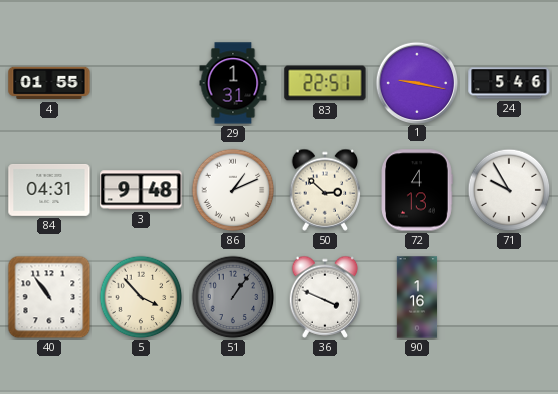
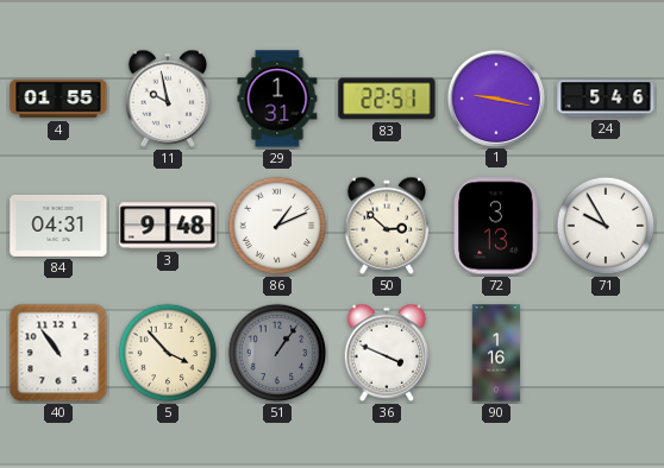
11: none -> 9:58
72: 4:13 -> 3:13
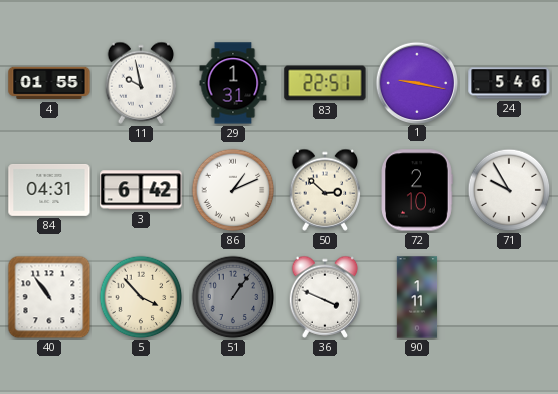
3: 9:48 -> 6:42
72: 3:13 -> 2:10
90: 1:16 -> 1:11
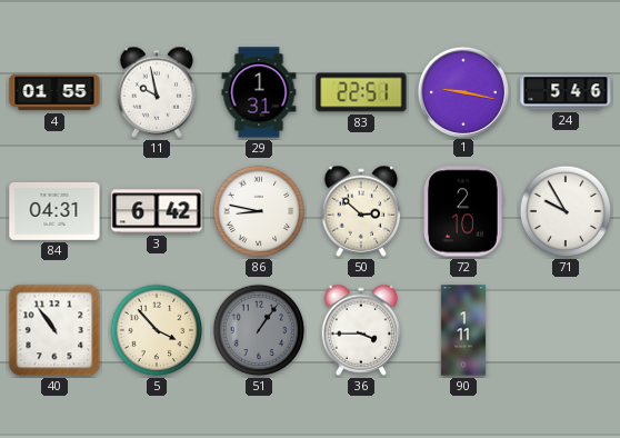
86: 1:11 -> 8:47
36: 3:49 -> 3:45
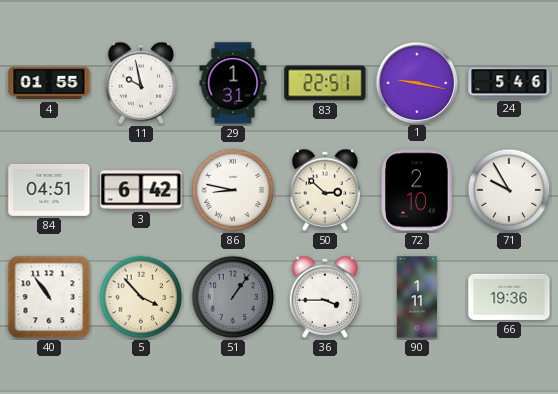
84: 04:31 -> 04:51
66: none -> 19:36
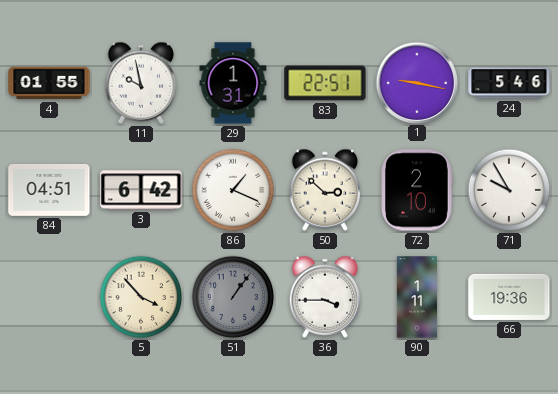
86: 8:47 -> 1:19
40: 10:54 -> none
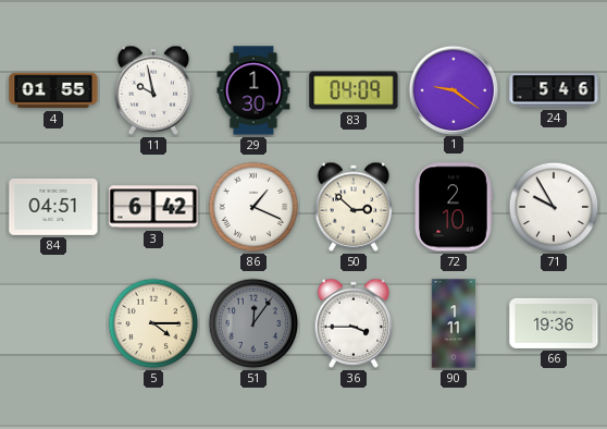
29: 1:31 -> 1:30
83: 22:51 -> 04:09
1: 9:17 -> 9:21
5: 3:53 -> 4:15
51: 1:06 -> 12:06
